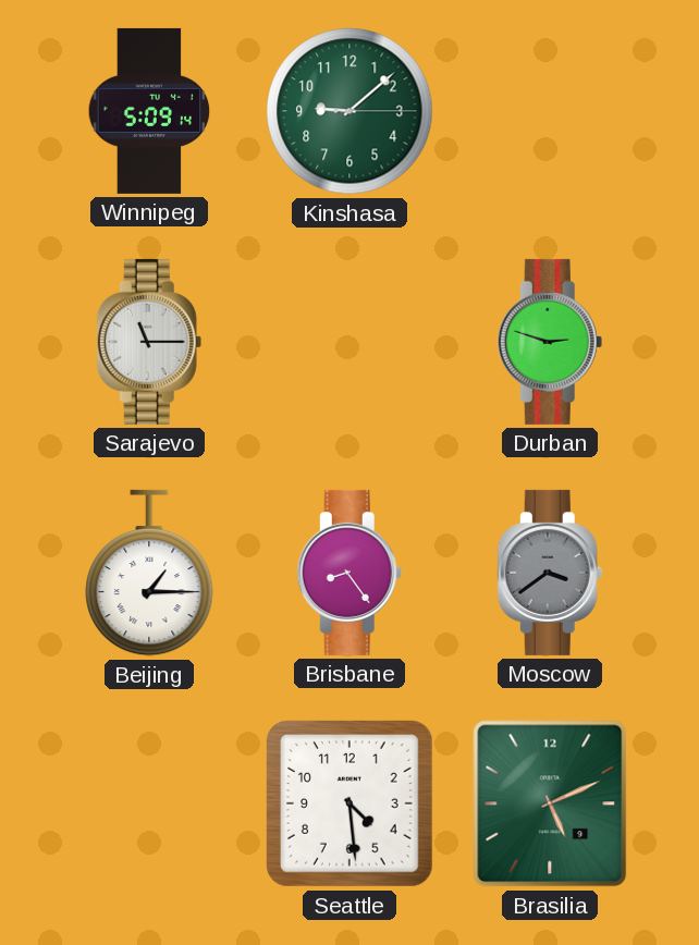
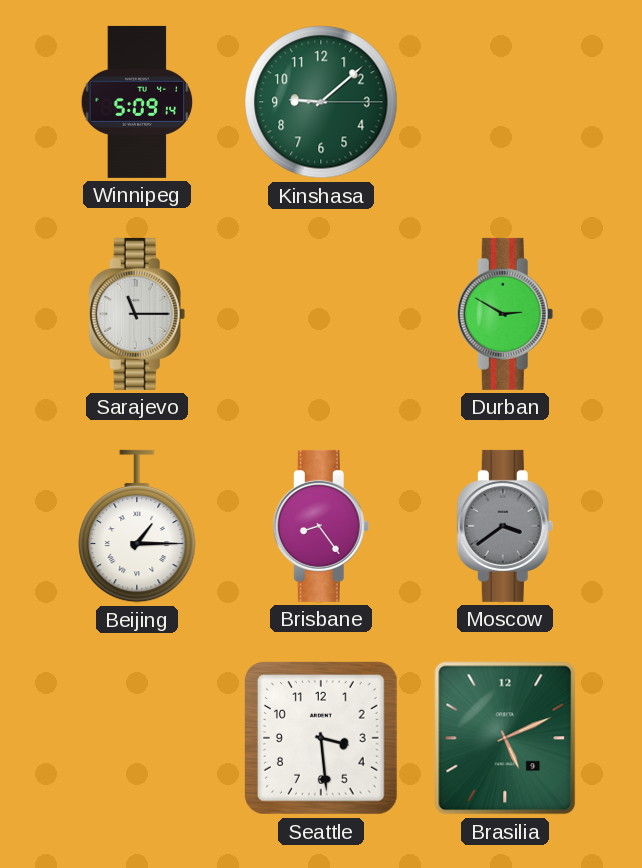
Durban: 2:48 -> 2:50
Seattle: 4:29 -> 3:29
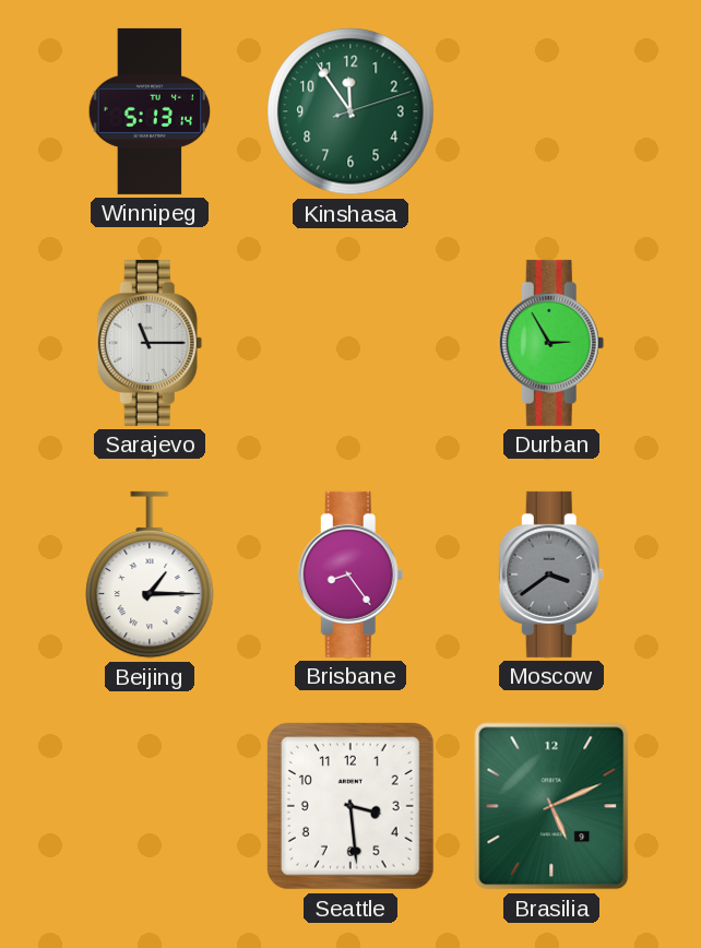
Winnipeg: 5:09 -> 5:13
Kinshasa: 9:08 -> 11:54
Durban: 2:50 -> 2:55
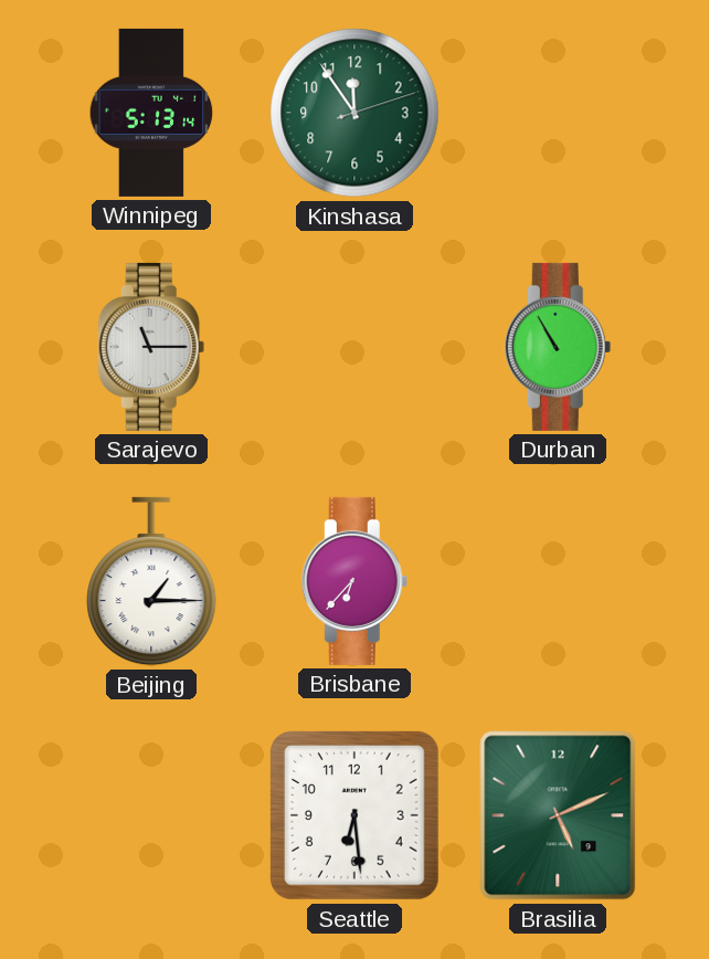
Durban: 2:55 -> 10:55
Brisbane: 8:24 -> 6:37
Moscow: 3:39 -> none
Seattle: 3:29 -> 6:29
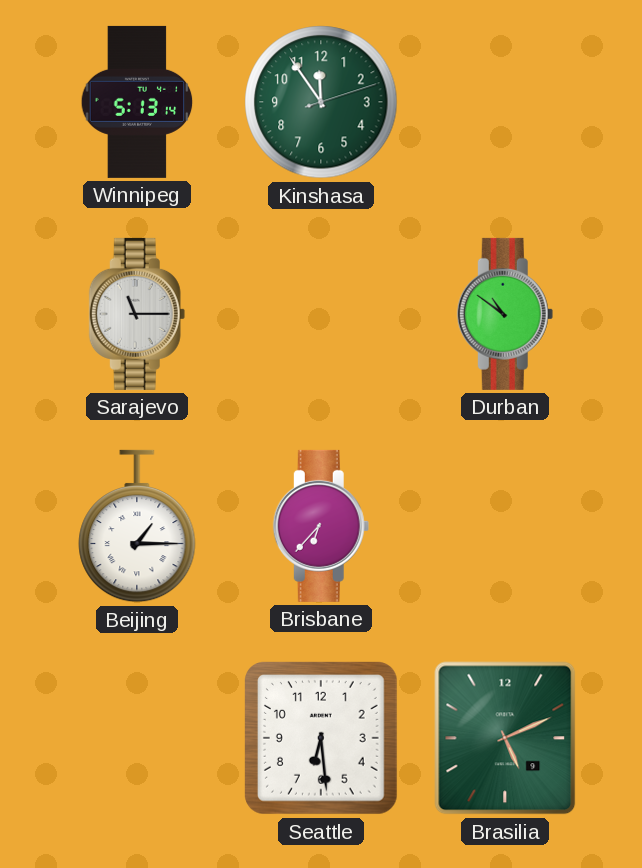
Durban: 10:55 -> 10:51
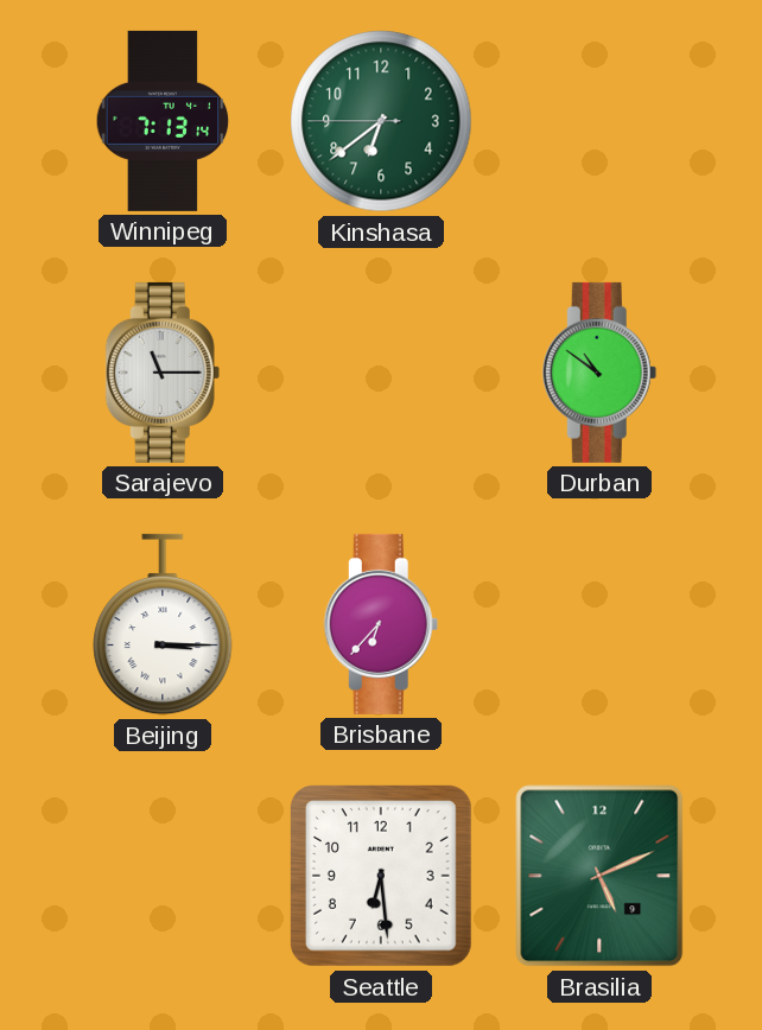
Winnipeg: 5:13 -> 7:13
Kinshasa: 11:54 -> 6:38
Beijing: 1:15 -> 3:15
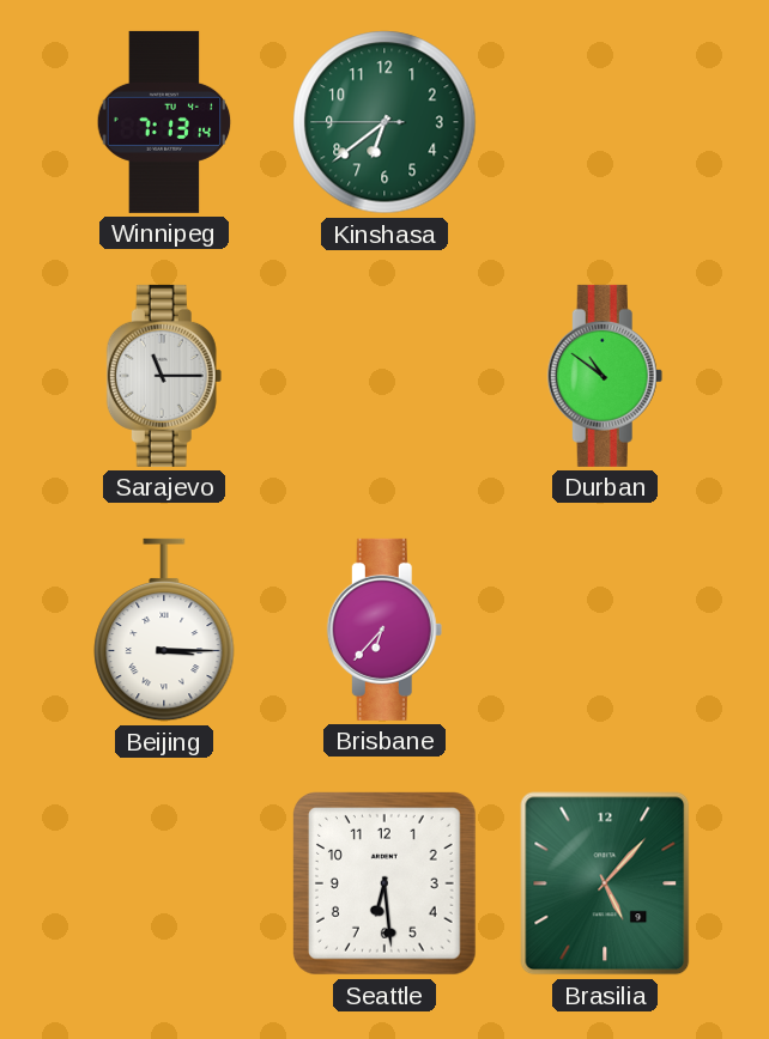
Brasilia: 5:11 -> 5:07
